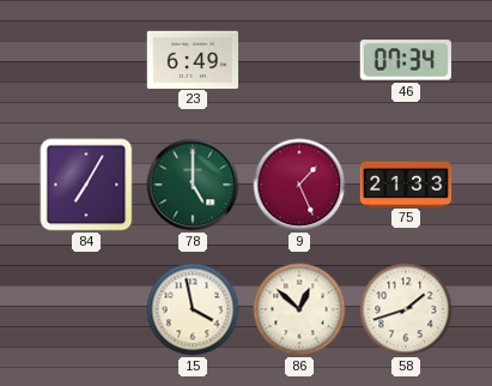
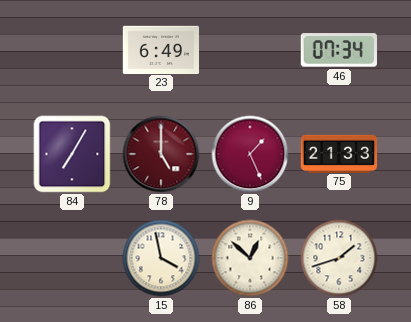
78 dial: green -> burgundy
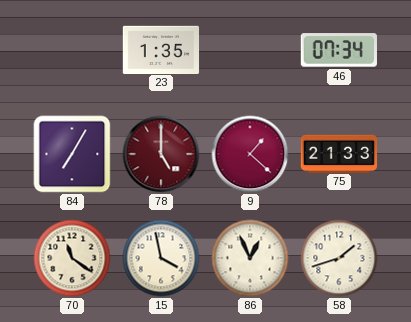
23: 6:49 -> 1:35
9: 1:26 -> 1:22
70: none -> 11:21
86: 12:52 -> 12:56
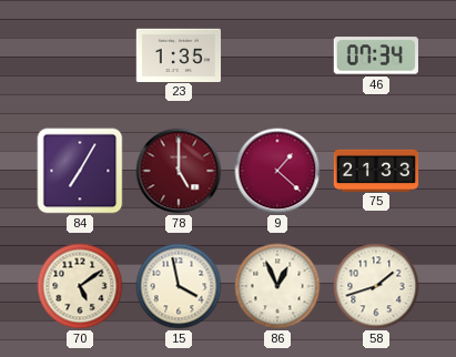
70: 11:21 -> 5:09
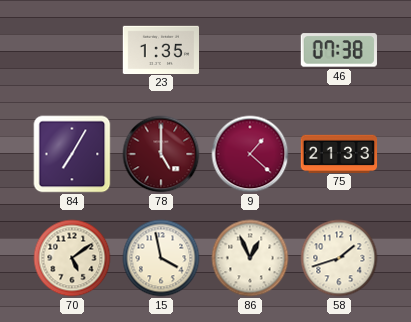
46: 07:34 -> 07:38
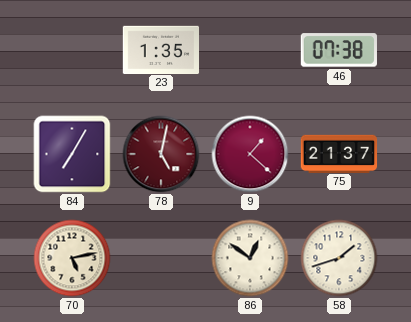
78: 5:00 -> 5:02
75: 21:33 -> 21:37
70: 5:09 -> 5:13
15: 3:58 -> none
86: 12:56 -> 12:51
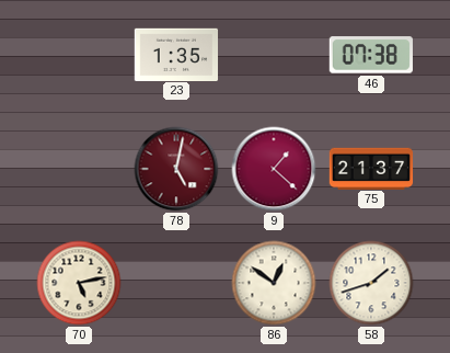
84: 7:05 -> none
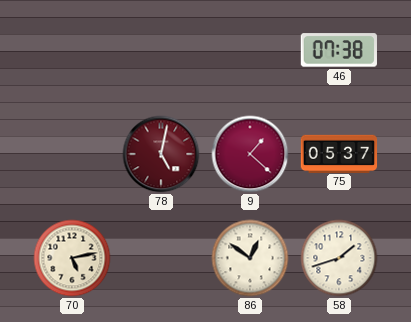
23: 1:35 -> none
75: 21:37 -> 05:37
